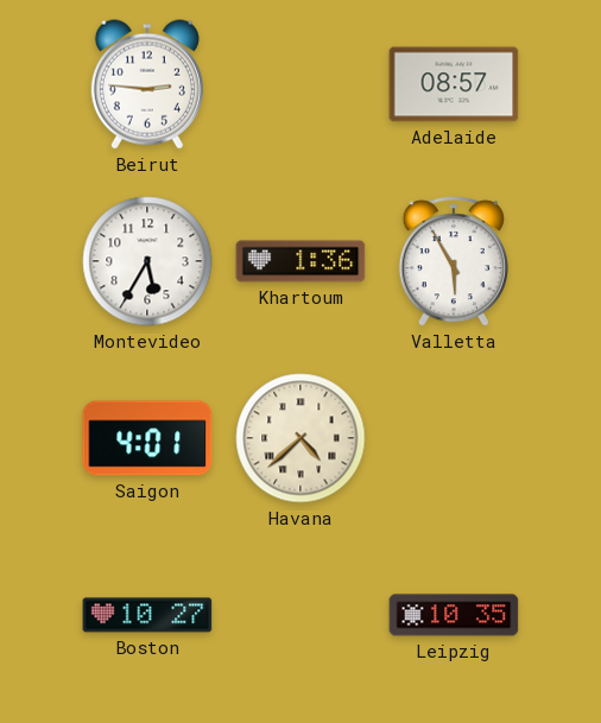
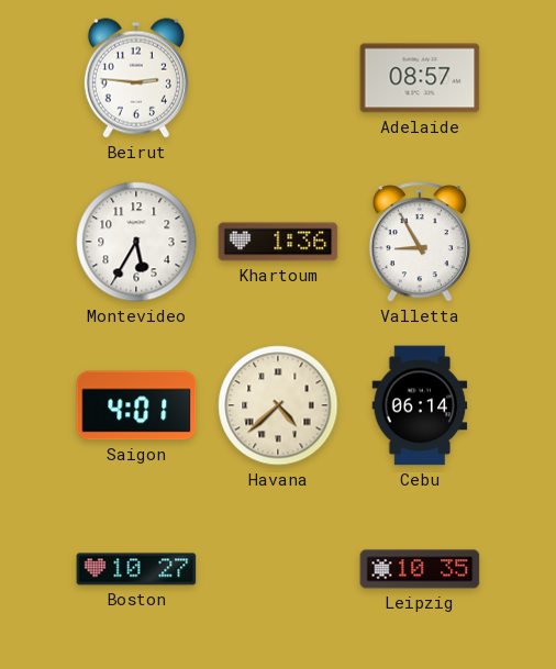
Valletta: 5:55 -> 8:55
Cebu: none -> 06:14
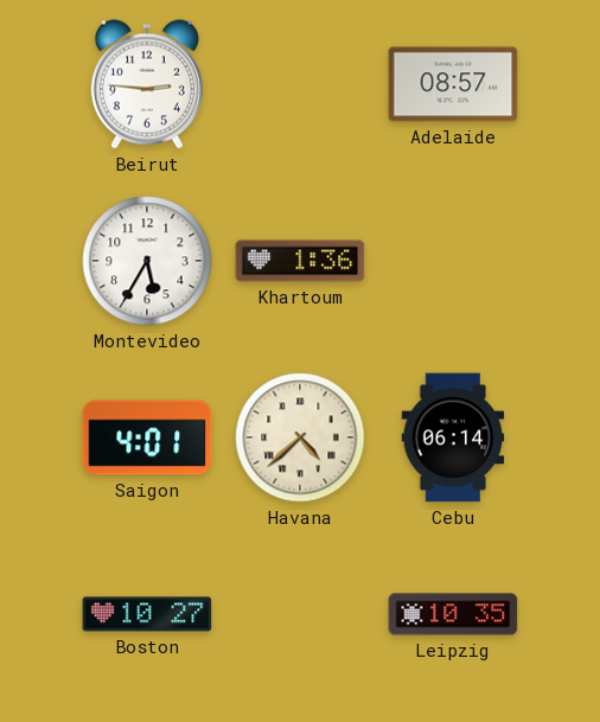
Valletta: 8:55 -> none
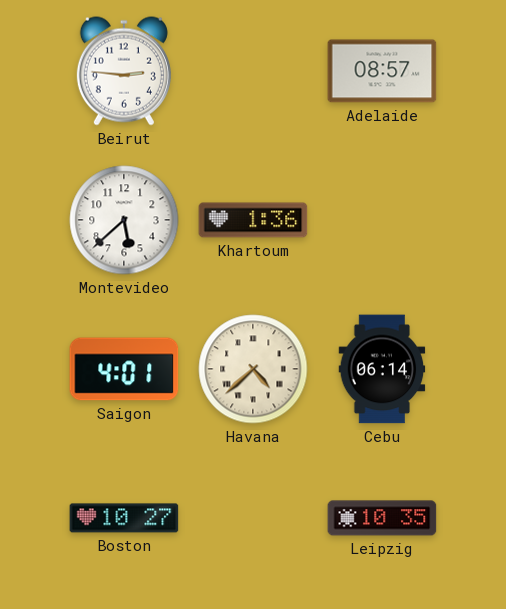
Montevideo: 5:35 -> 5:38
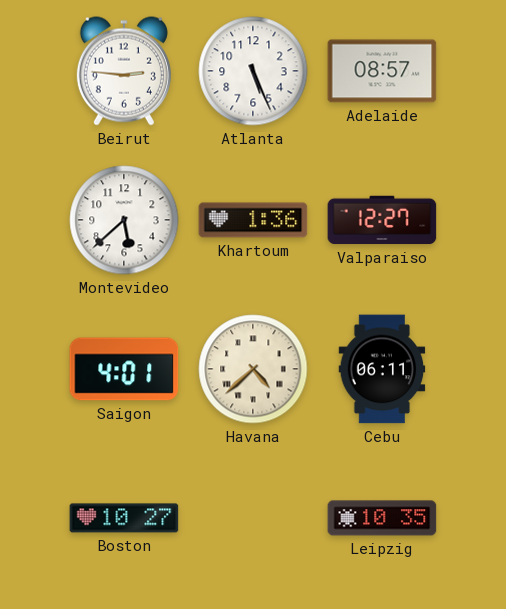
Atlanta: none -> 5:26
Valparaiso: none -> 12:27
Cebu: 06:14 -> 06:11
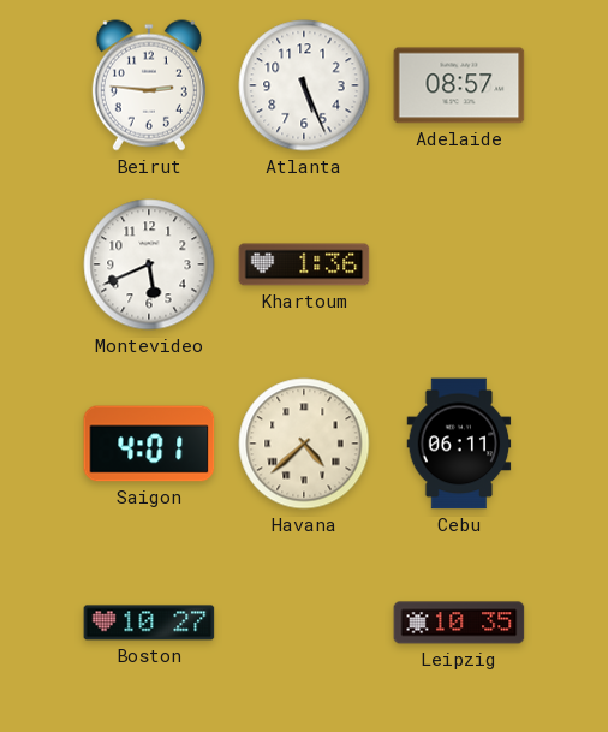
Montevideo: 5:38 -> 5:41
Valparaiso: 12:27 -> none
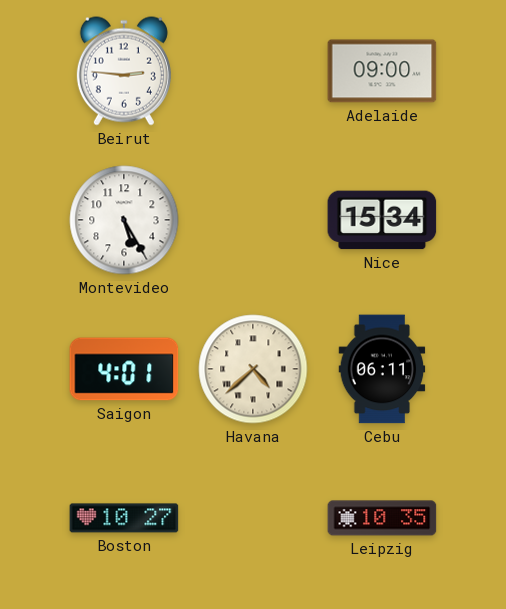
Atlanta: 5:26 -> none
Adelaide: 08:57 -> 09:00
Montevideo: 5:41 -> 5:25
Khartoum: 1:36 -> none
Nice: none -> 15:34
